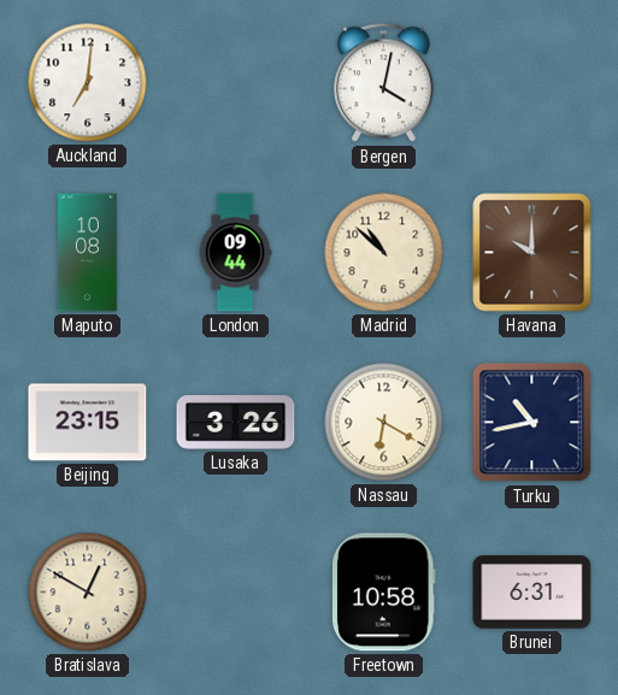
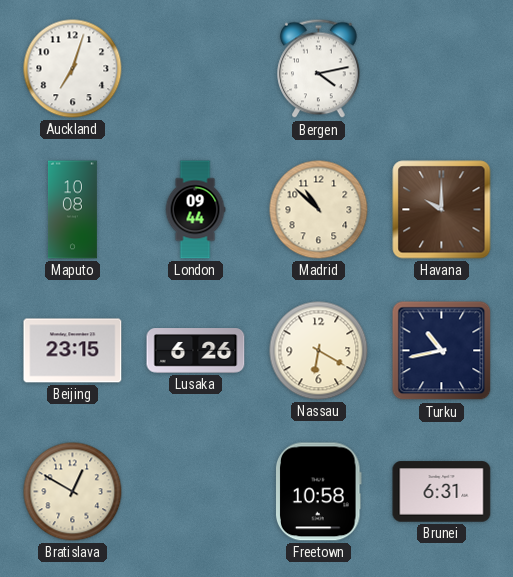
Auckland: 7:01 -> 7:03
Bergen: 4:02 -> 4:13
Lusaka: 3:26 -> 6:26
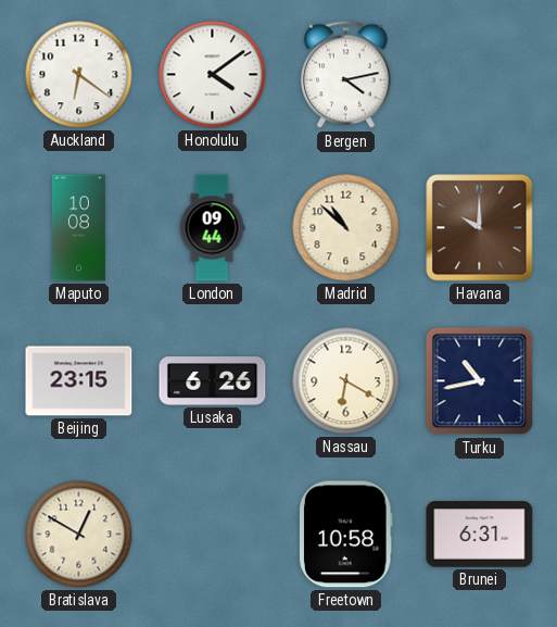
Auckland: 7:03 -> 6:21
Honolulu: none -> 4:09
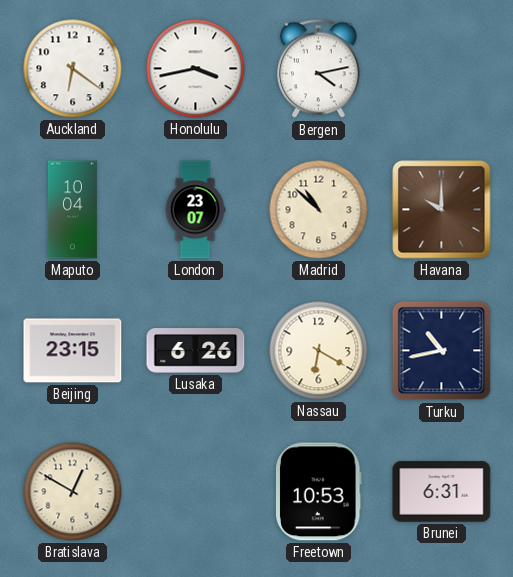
Honolulu: 4:09 -> 3:43
Maputo: 10:08 -> 10:04
London: 09:44 -> 23:07
Freetown: 10:58 -> 10:53
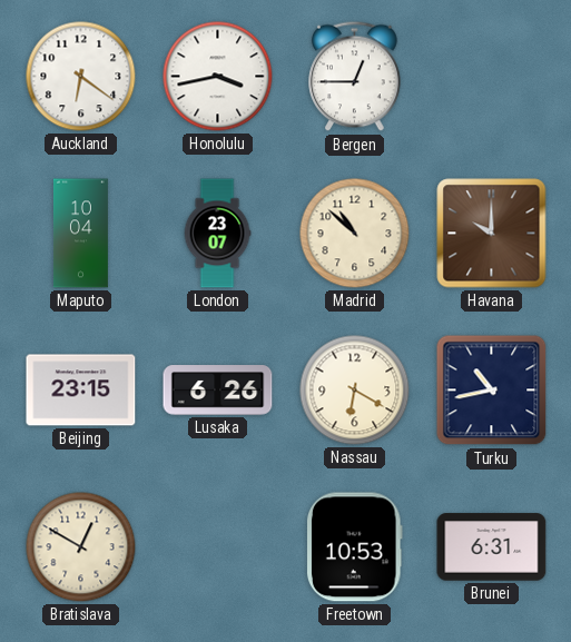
Bergen: 4:13 -> 12:45
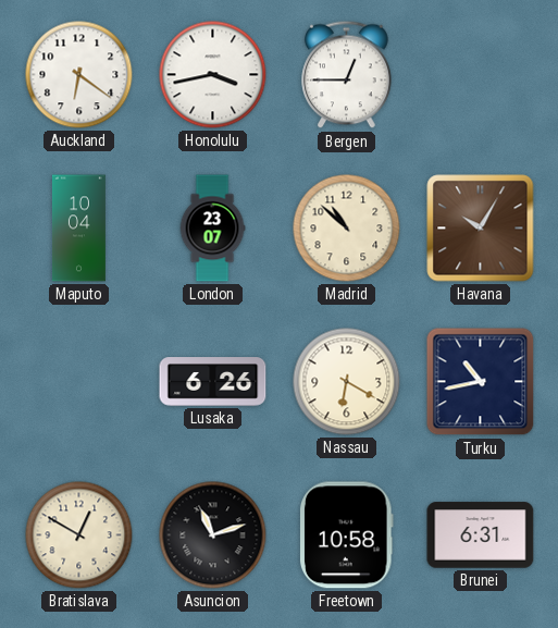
Havana: 10:00 -> 10:05
Beijing: 23:15 -> none
Asuncion: none -> 11:12
Freetown: 10:53 -> 10:58
